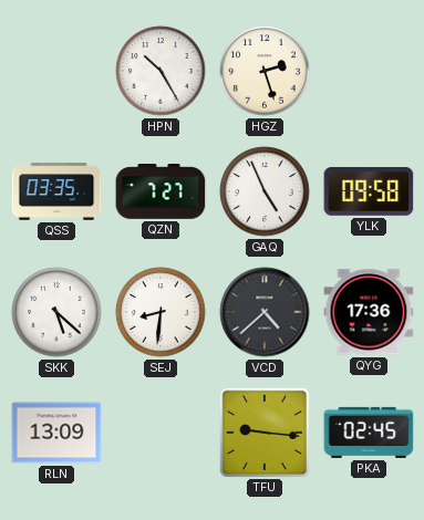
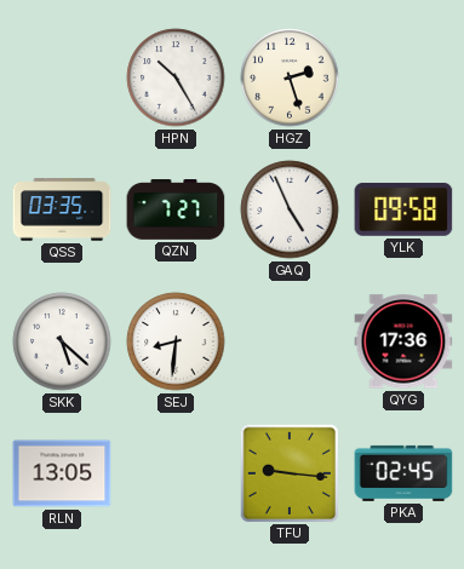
VCD: 4:38 -> none
RLN: 13:09 -> 13:05
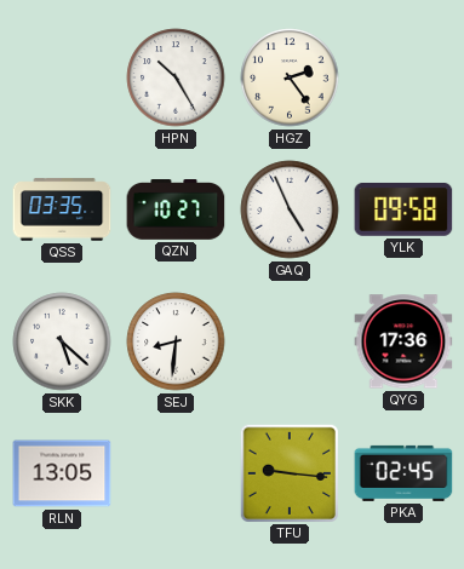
HGZ: 2:27 -> 2:24
QZN: 7:27 -> 10:27
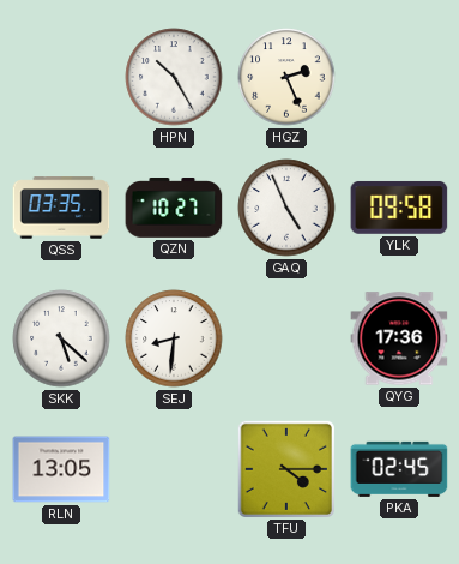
HGZ: 2:24 -> 2:26
TFU: 9:16 -> 4:15
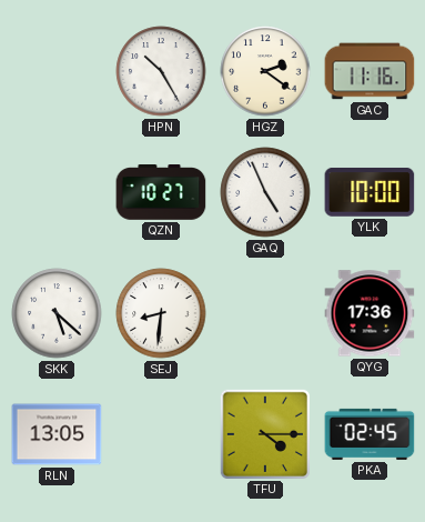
HGZ: 2:26 -> 2:21
GAC: none -> 11:16
QSS: 03:35 -> none
YLK: 09:58 -> 10:00
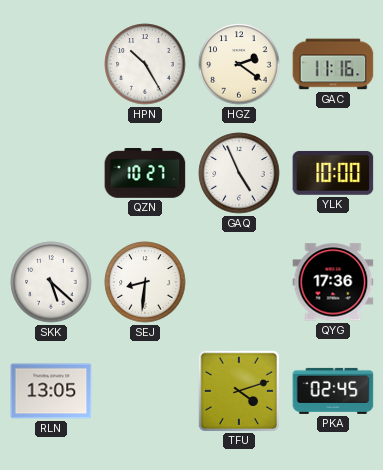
TFU: 4:15 -> 4:12
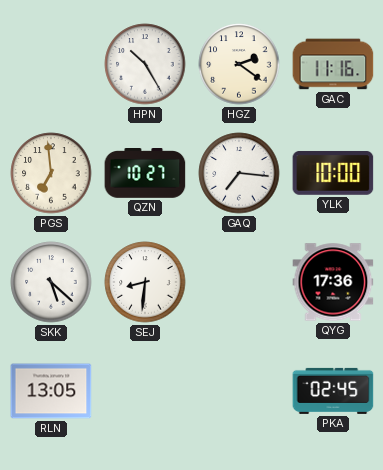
PGS: none -> 6:59
GAQ: 4:56 -> 7:16
TFU: 4:12 -> none
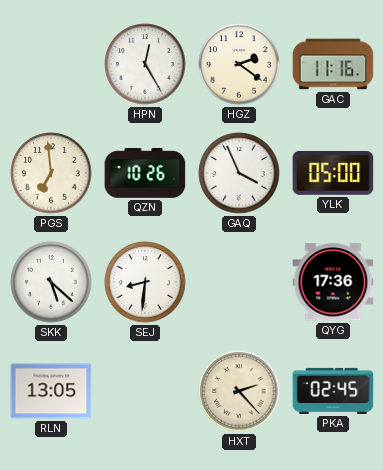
HPN: 10:25 -> 12:25
QZN: 10:27 -> 10:26
GAQ: 7:16 -> 3:56
YLK: 10:00 -> 05:00
HXT: none -> 2:23
